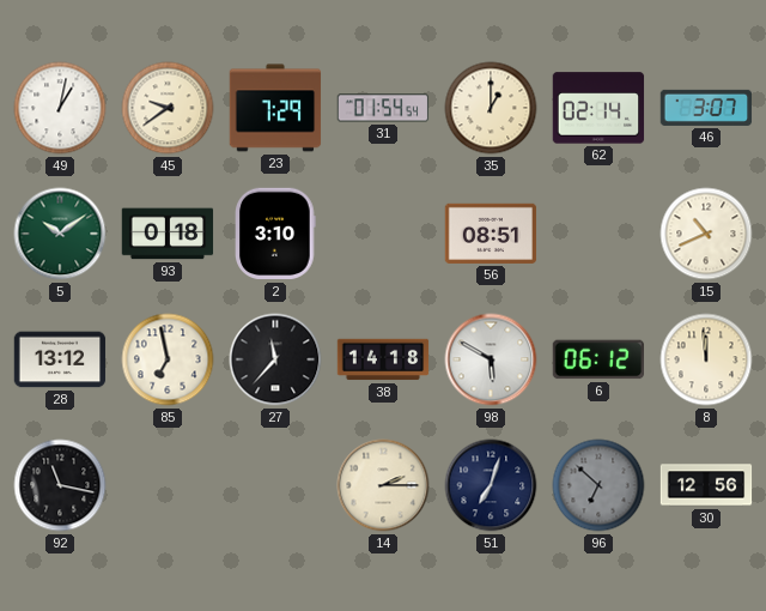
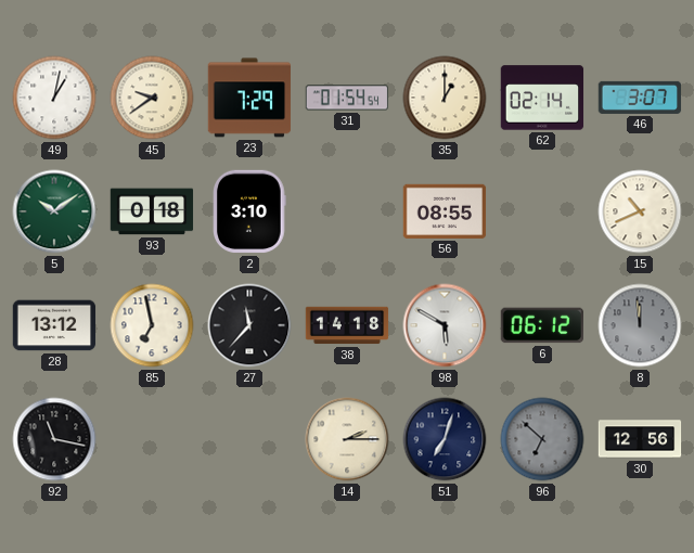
56: 08:51 -> 08:55
8 dial: cream -> grey
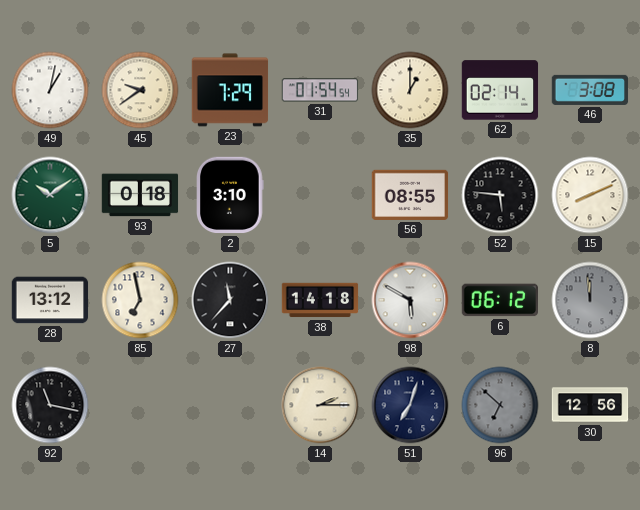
46: 3:07 -> 3:08
52: none -> 5:46
15: 10:41 -> 8:11
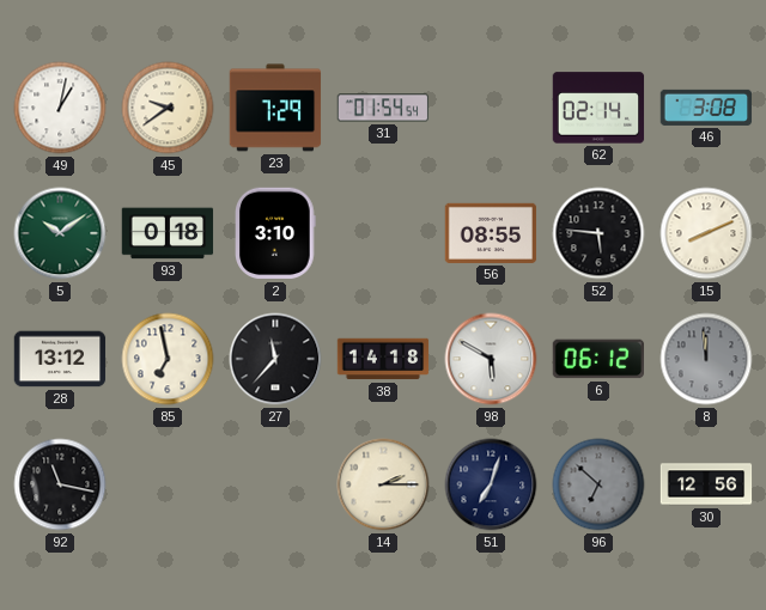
35: 1:00 -> none
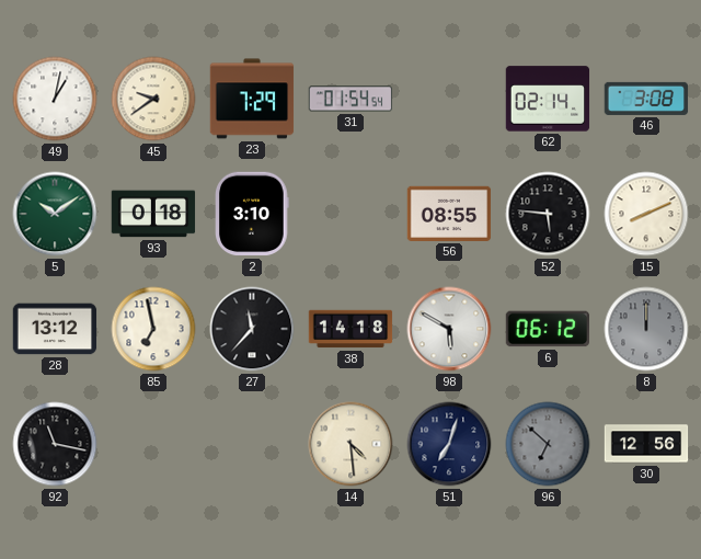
8: 11:59 -> 12:00
14: 2:15 -> 4:29
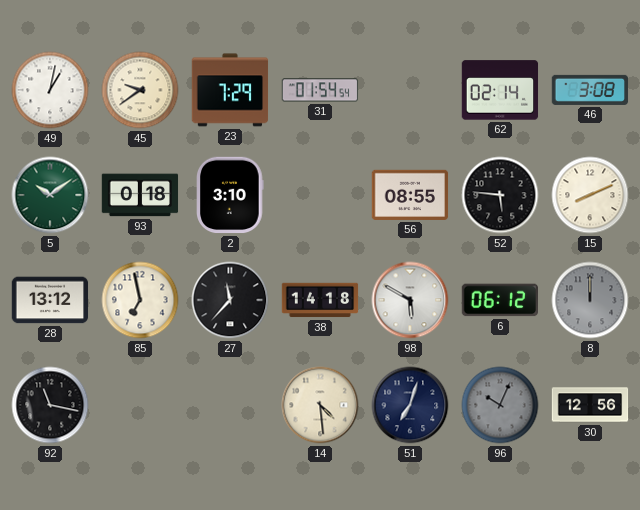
96: 6:52 -> 10:04
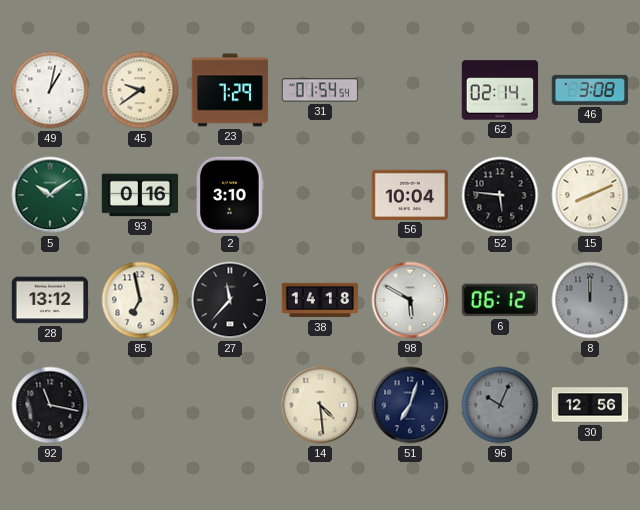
93: 0:18 -> 0:16
56: 08:55 -> 10:04
